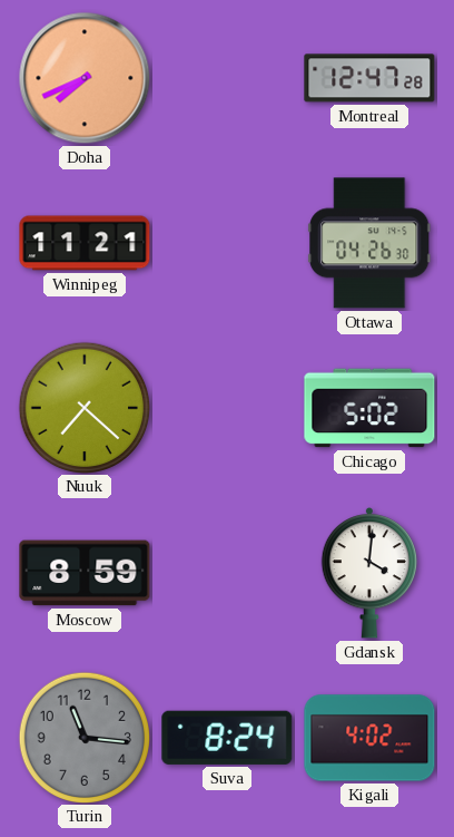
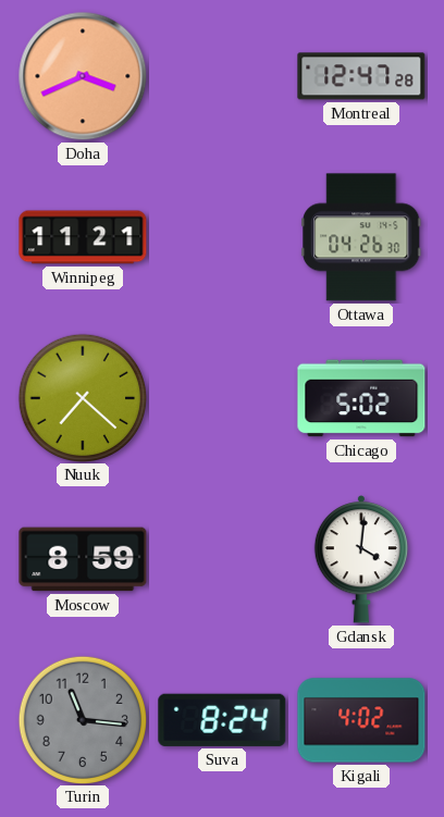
Doha: 7:41 -> 3:41
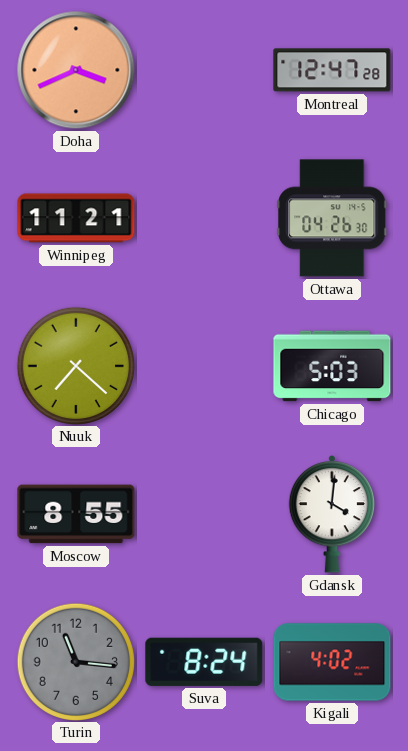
Chicago: 5:02 -> 5:03
Moscow: 8:59 -> 8:55
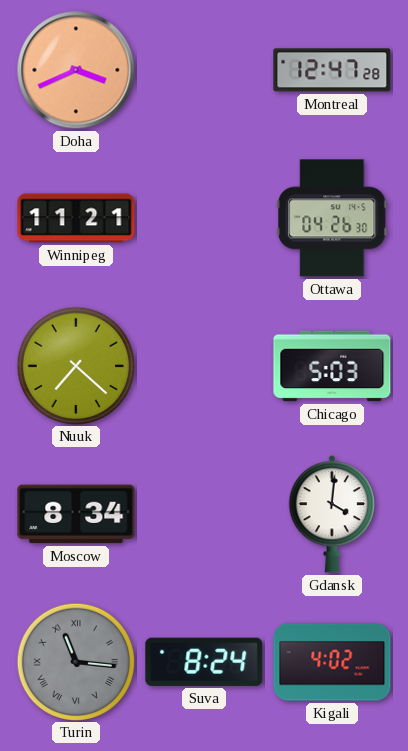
Moscow: 8:55 -> 8:34
Turin numerals: Arabic -> Roman
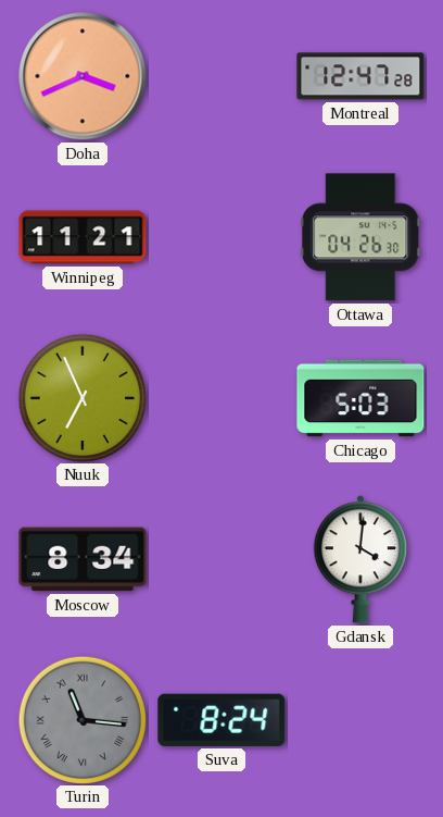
Nuuk: 7:22 -> 6:56
Kigali: 4:02 -> none
